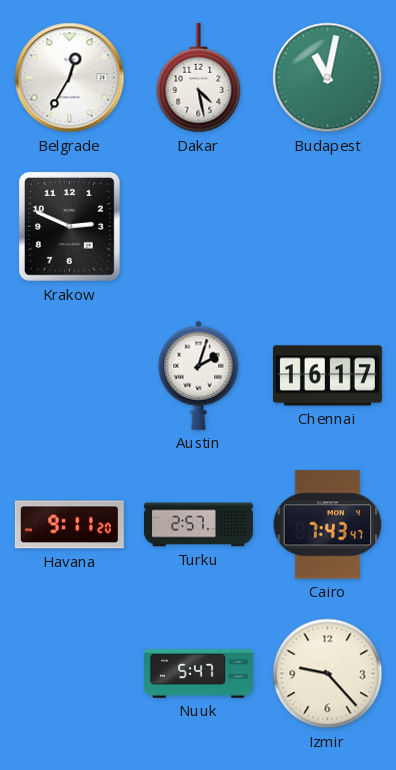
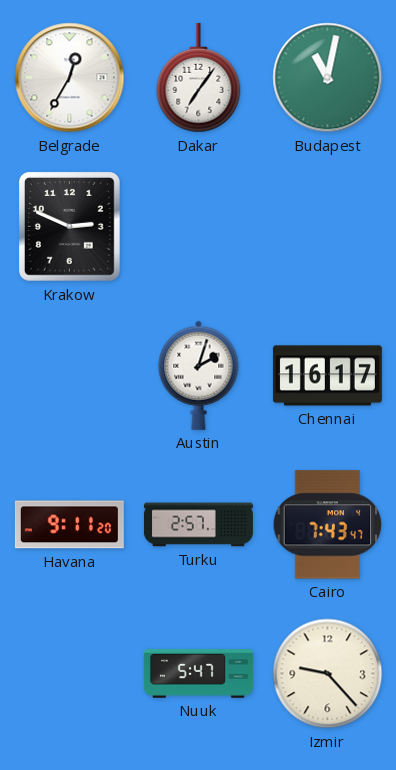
Dakar: 4:28 -> 7:06
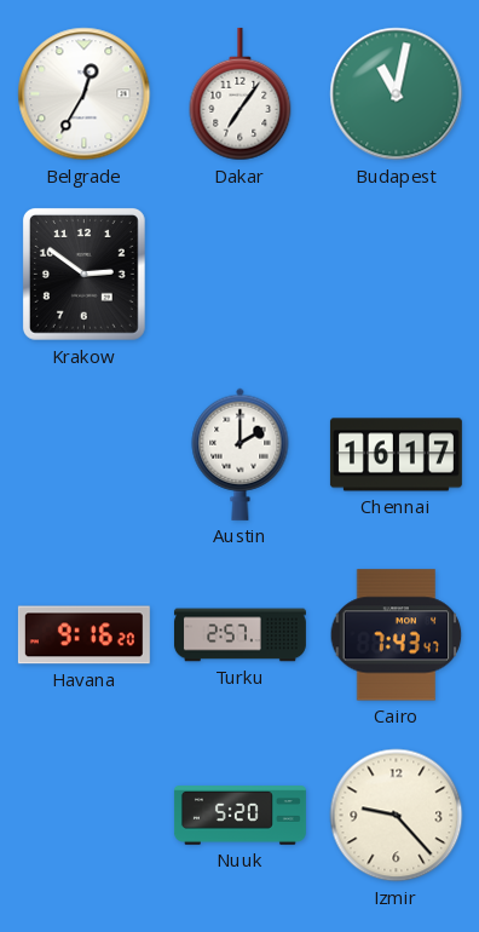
Krakow: 2:49 -> 2:51
Austin: 2:03 -> 2:00
Havana: 9:11 -> 9:16
Nuuk: 5:47 -> 5:20
